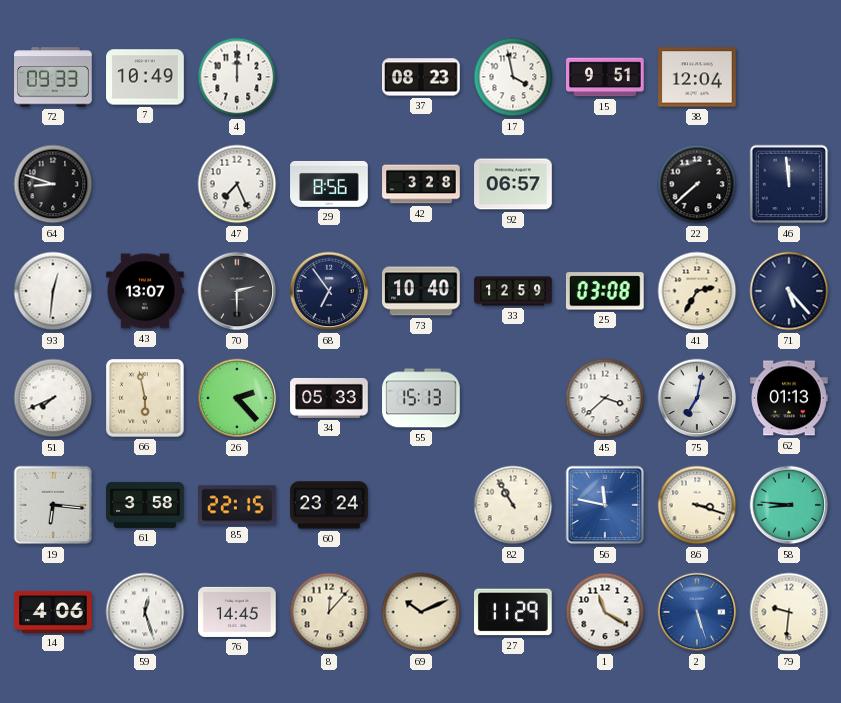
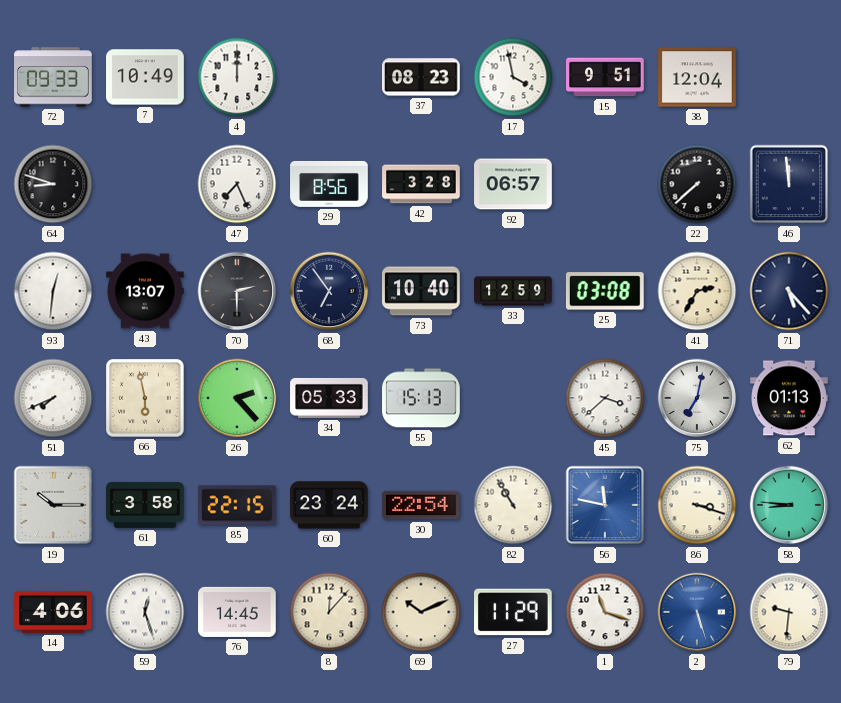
19: 6:16 -> 10:15
30: none -> 22:54
1: 11:20 -> 11:18
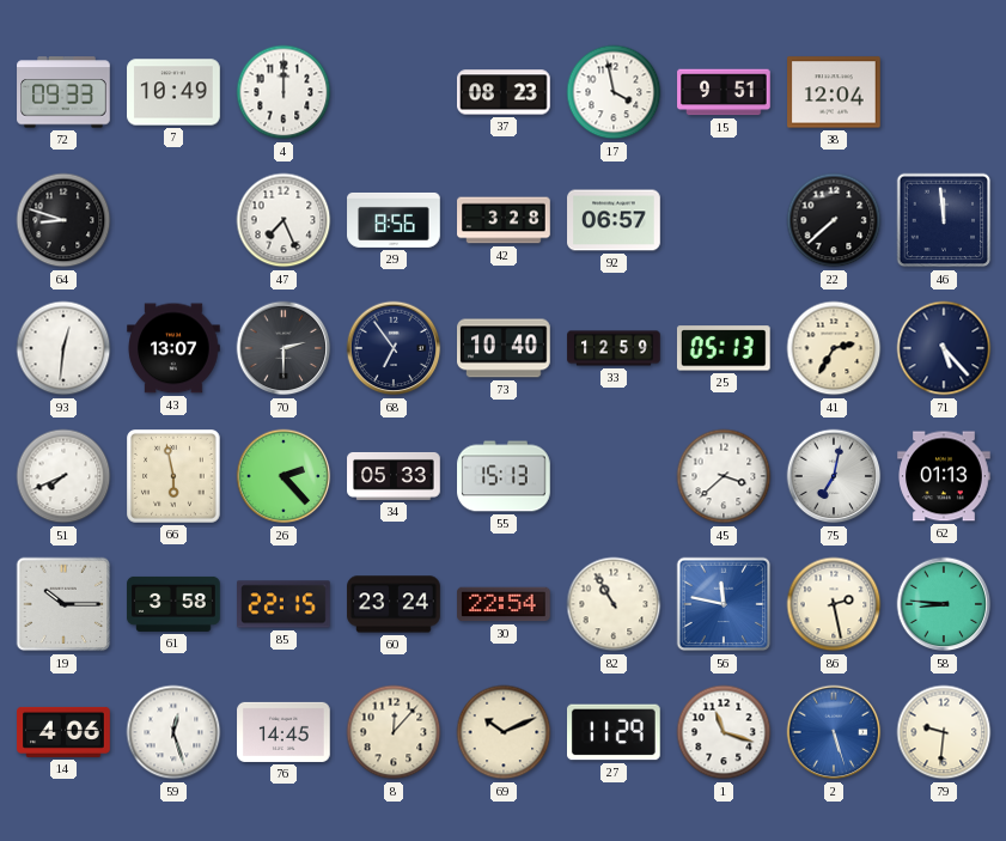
25: 03:08 -> 05:13
86: 3:18 -> 2:28
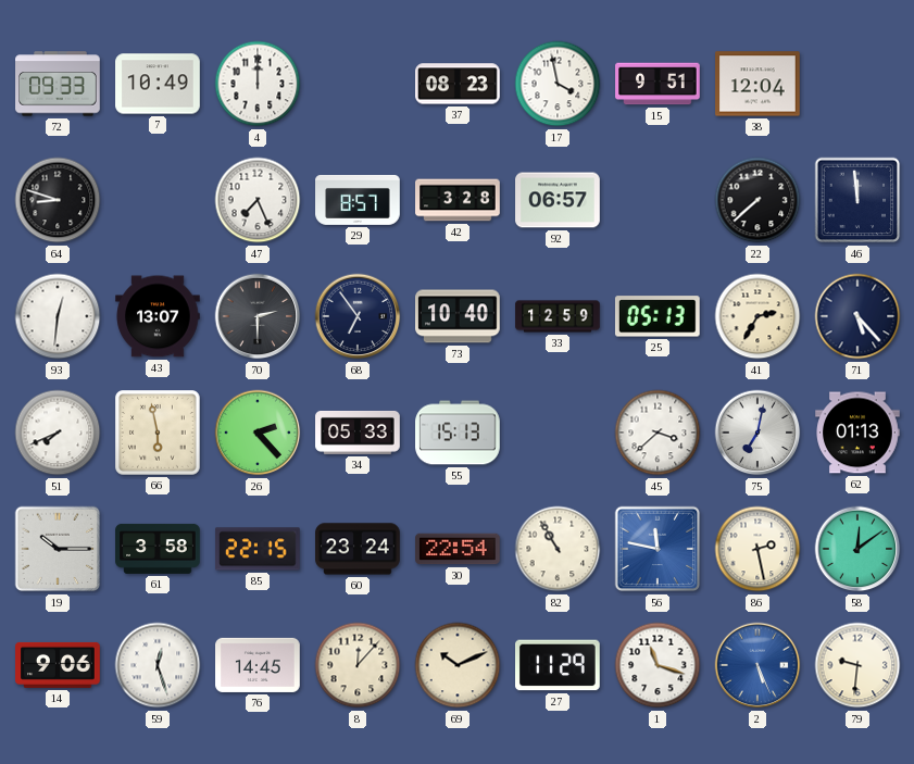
29: 8:56 -> 8:57
58: 8:46 -> 12:09
14: 4:06 -> 9:06
2: 5:27 -> 5:26
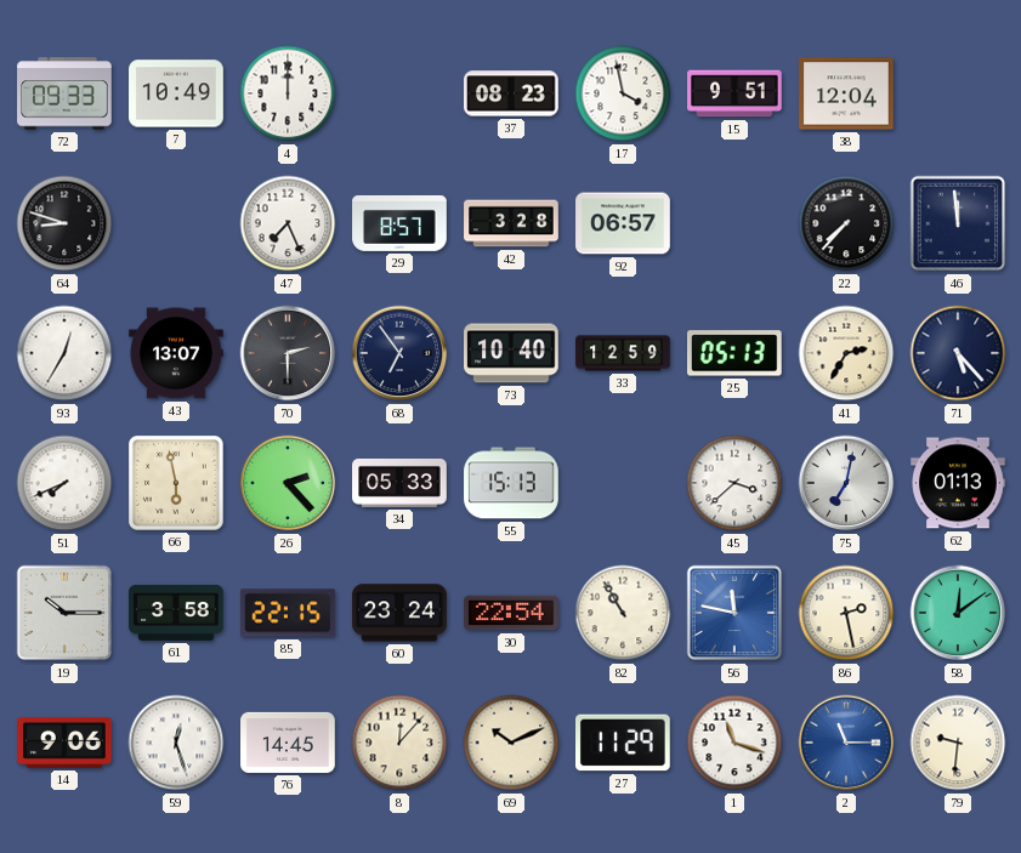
22: 7:38 -> 7:37
93: 12:31 -> 12:35
2: 5:26 -> 11:15
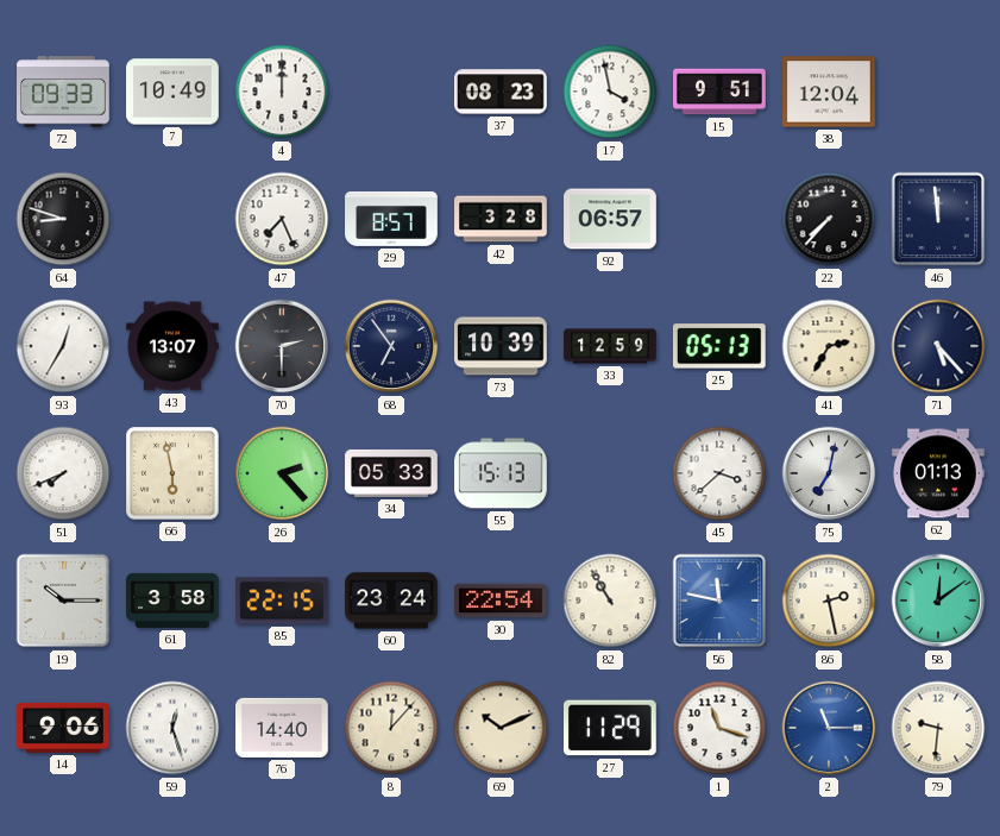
73: 10:40 -> 10:39
76: 14:45 -> 14:40
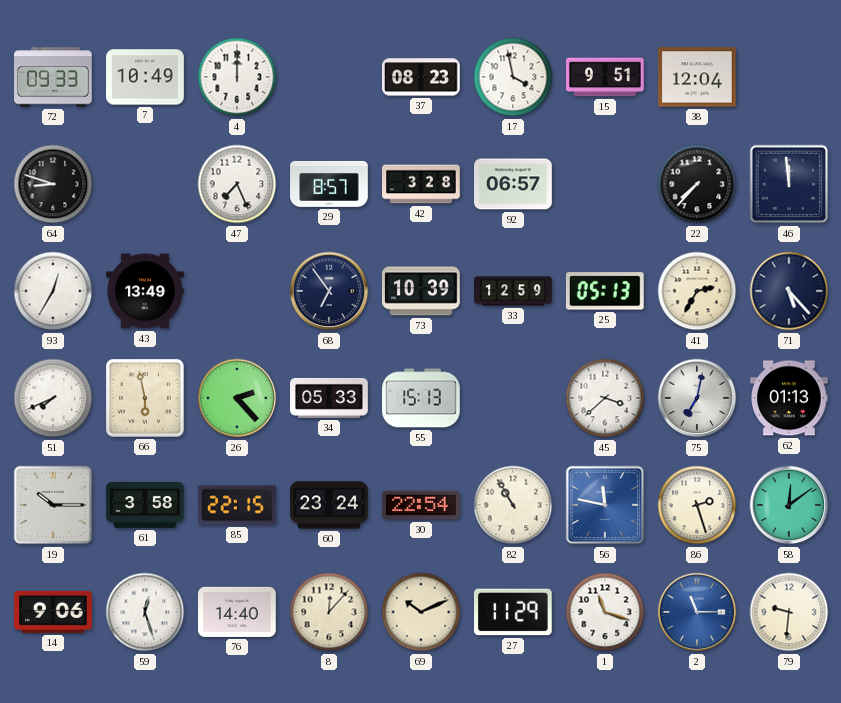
43: 13:07 -> 13:49
70: 2:30 -> none
86: 2:28 -> 2:27
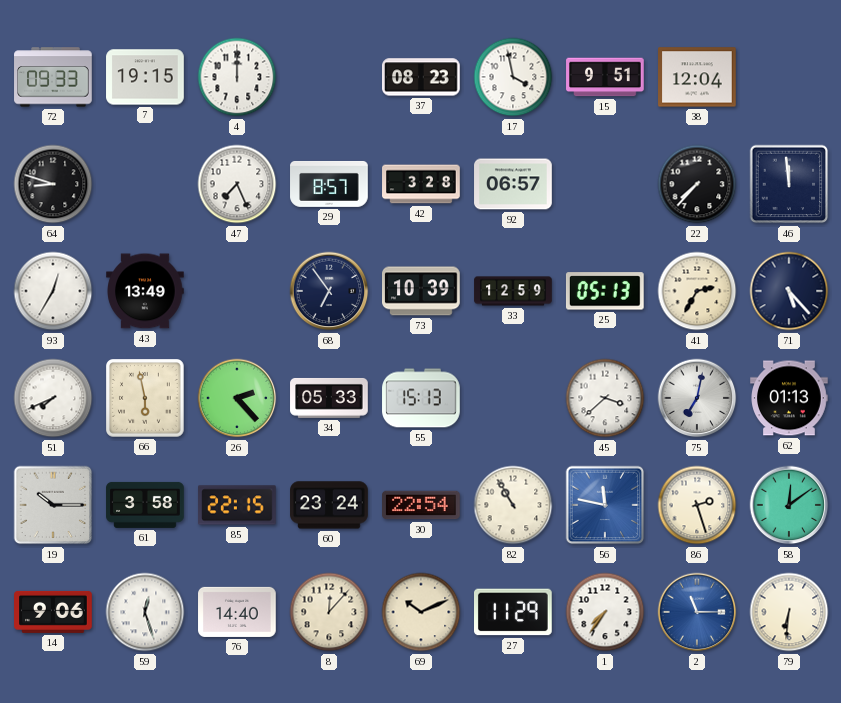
7: 10:49 -> 19:15
1: 11:18 -> 7:36
79: 9:31 -> 6:31
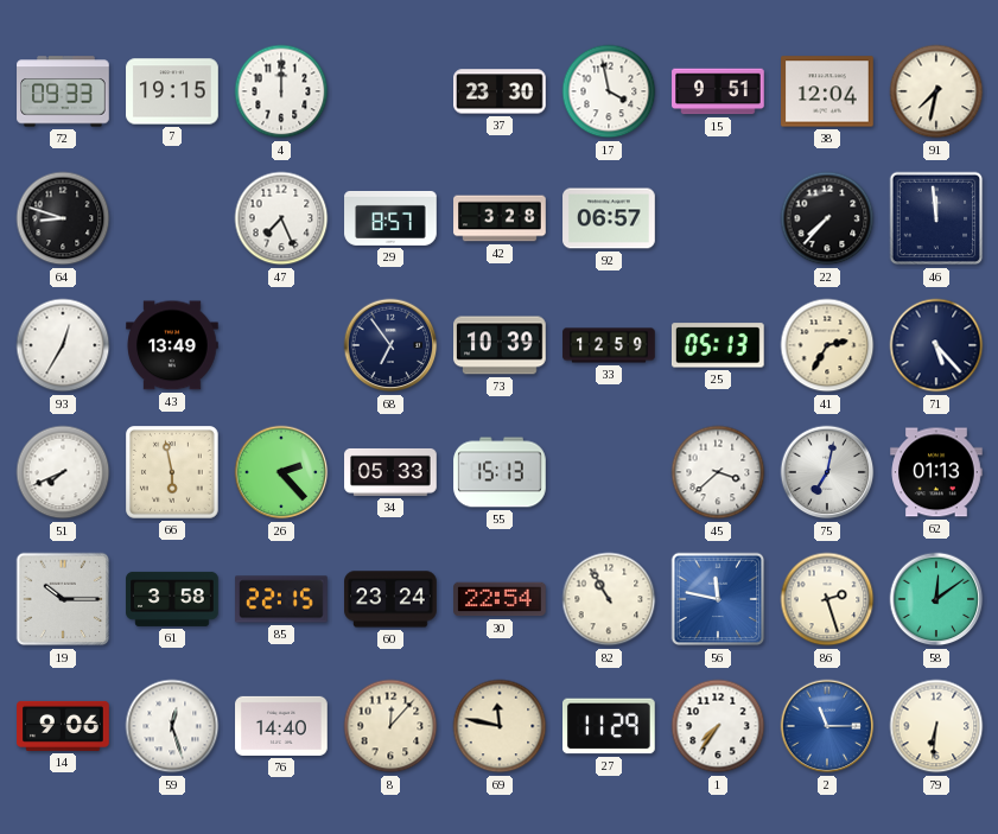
37: 08:23 -> 23:30
91: none -> 7:32
69: 10:11 -> 11:47
